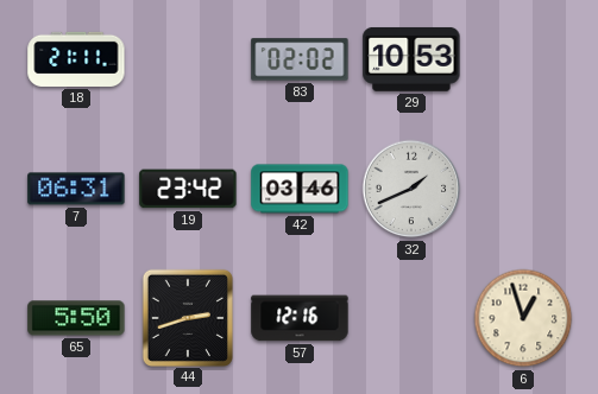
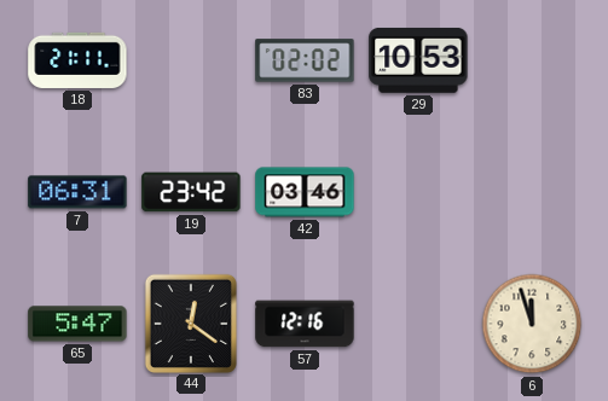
32: 1:41 -> none
65: 5:50 -> 5:47
44: 2:42 -> 12:21
6: 12:57 -> 11:57
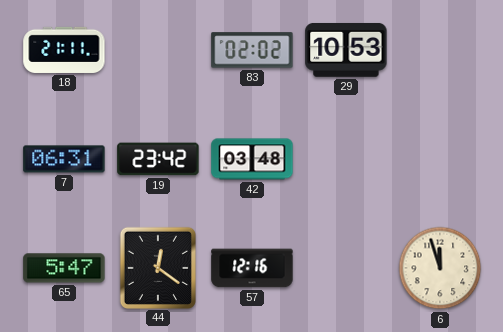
42: 03:46 -> 03:48
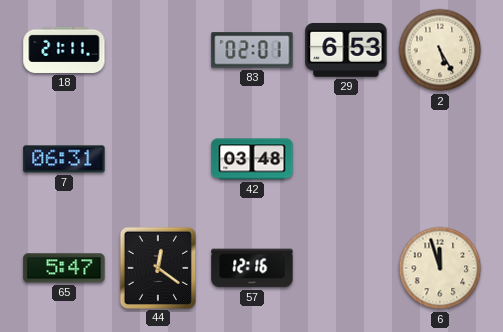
83: 02:02 -> 02:01
29: 10:53 -> 6:53
2: none -> 5:25
19: 23:42 -> none
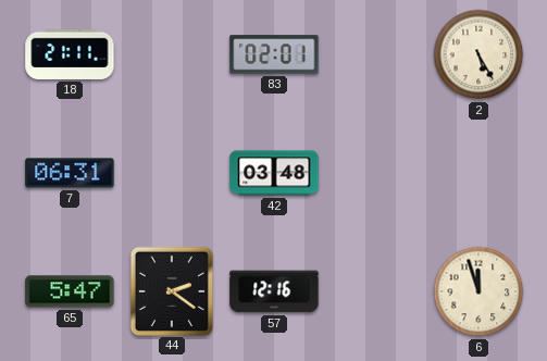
29: 6:53 -> none
44: 12:21 -> 2:21
